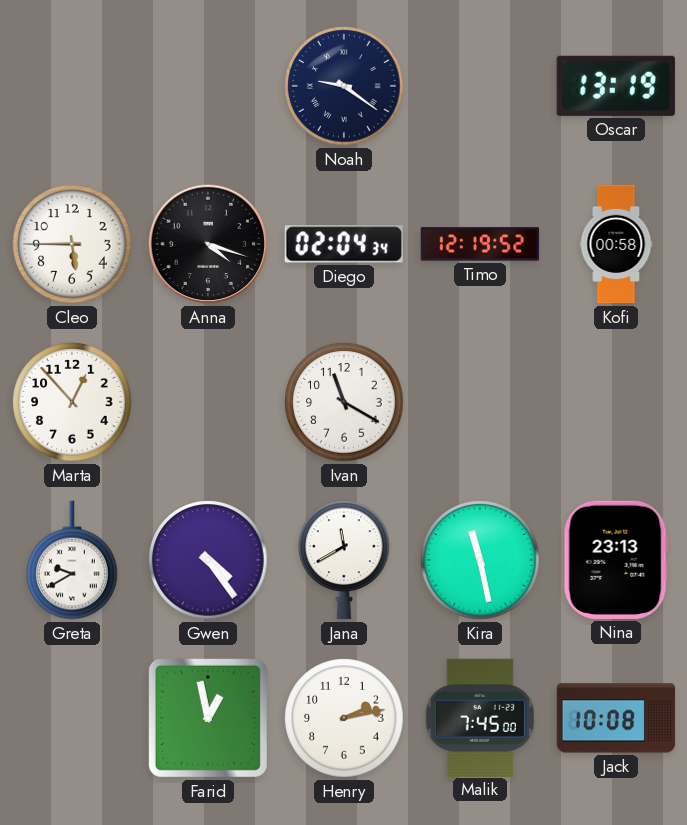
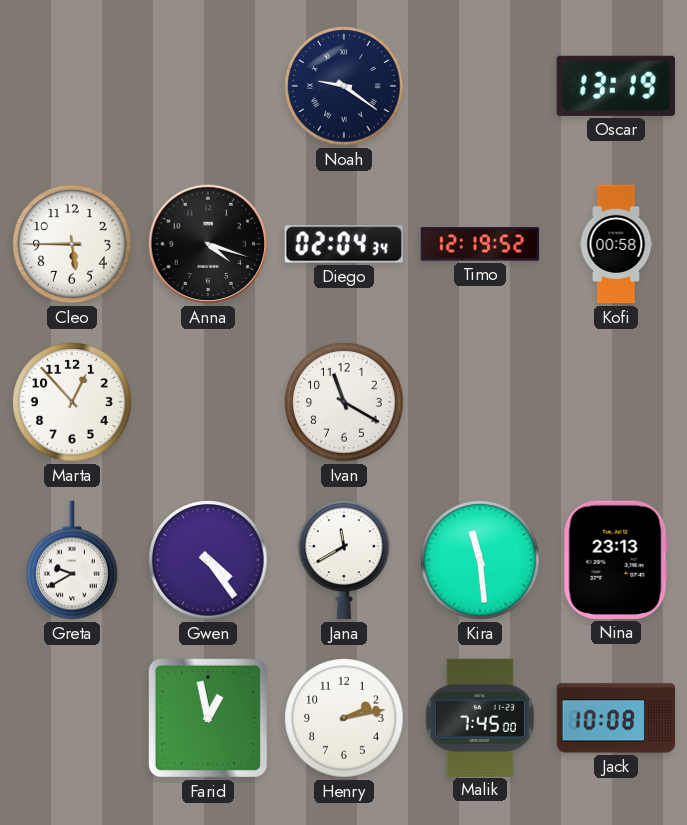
Kira: 11:28 -> 11:29
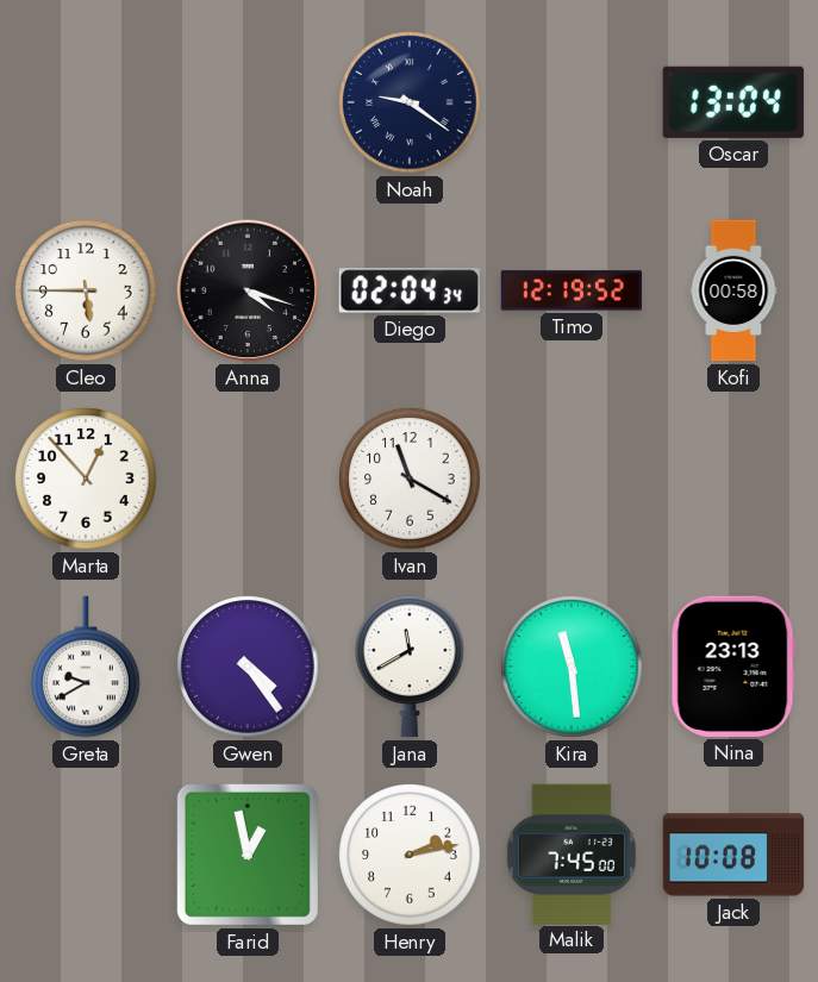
Oscar: 13:19 -> 13:04
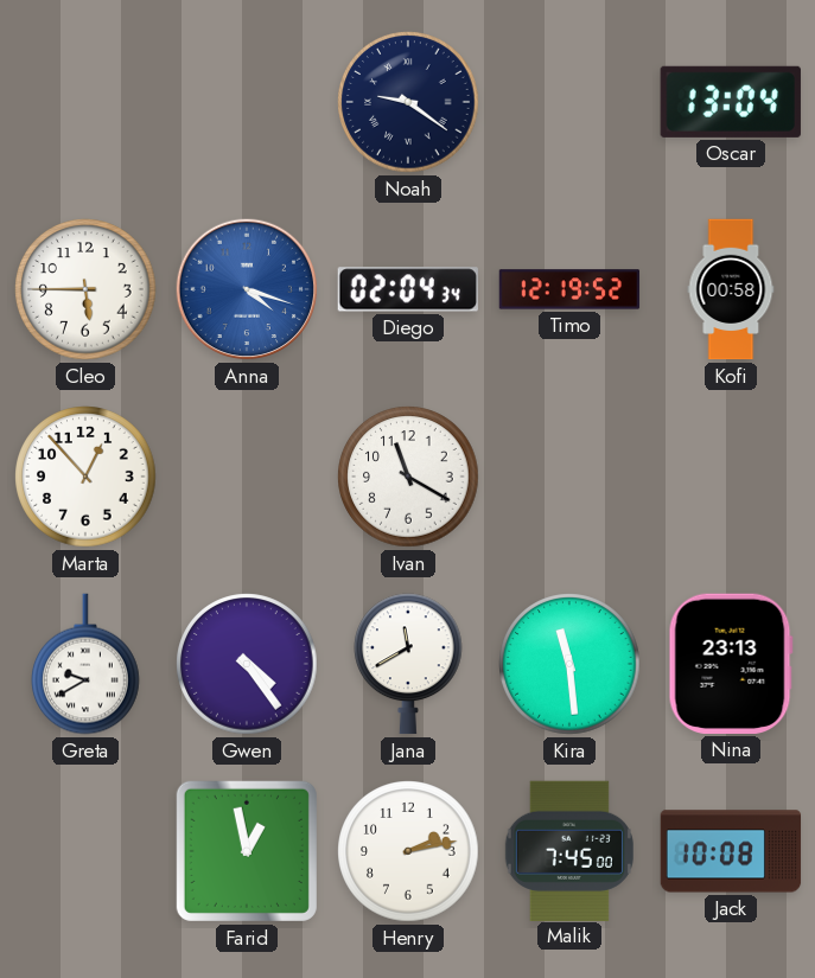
Anna dial: black -> blue
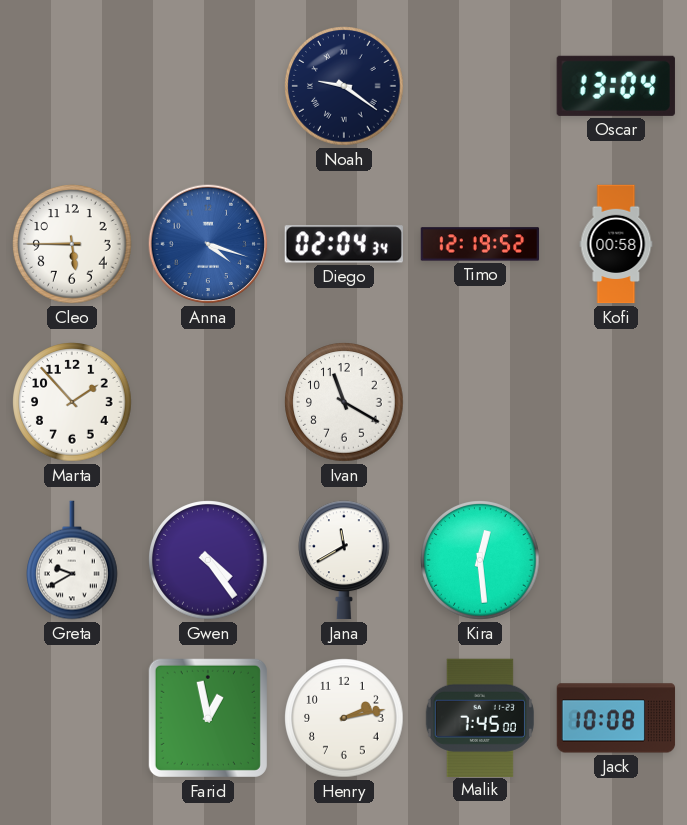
Marta: 12:53 -> 1:53
Kira: 11:29 -> 12:29
Nina: 23:13 -> none
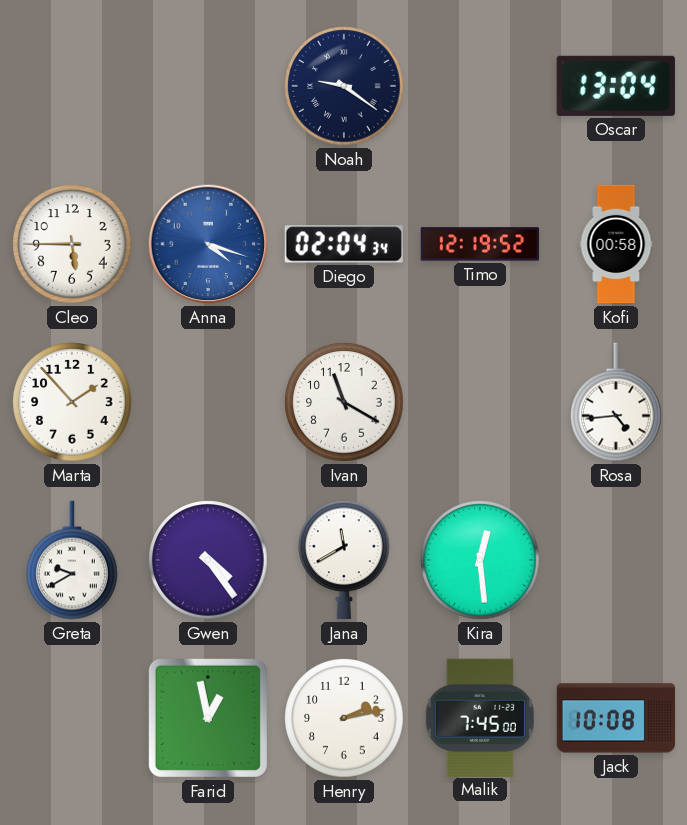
Rosa: none -> 4:44
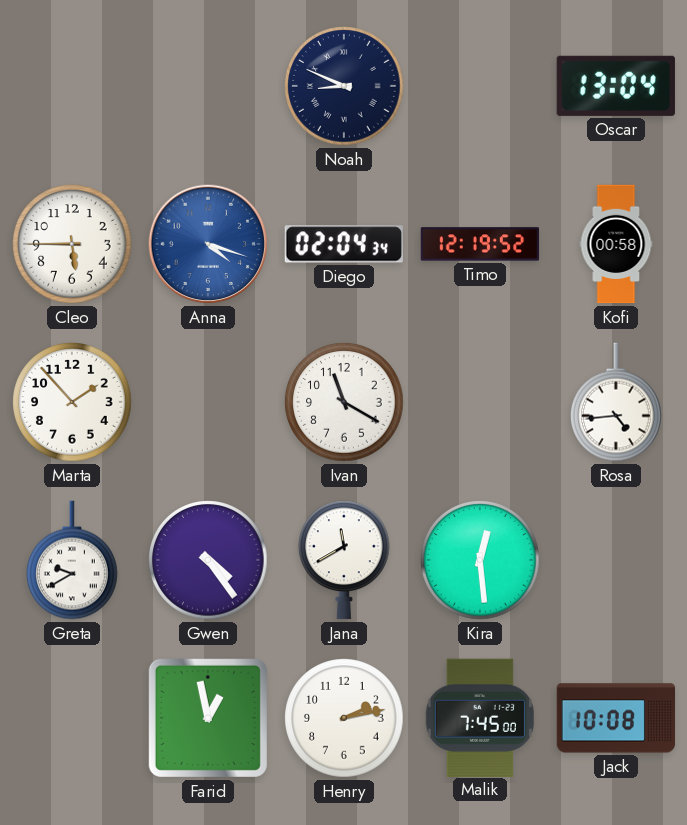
Noah: 9:21 -> 8:49
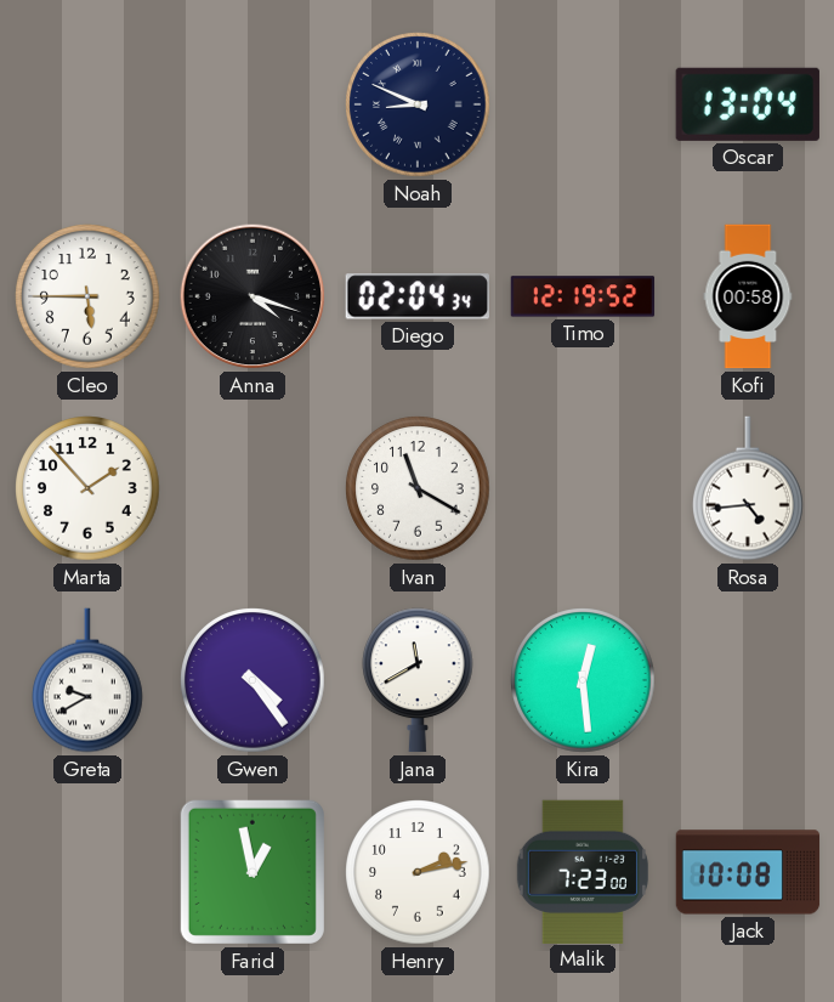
Anna dial: blue -> black
Malik: 7:45 -> 7:23
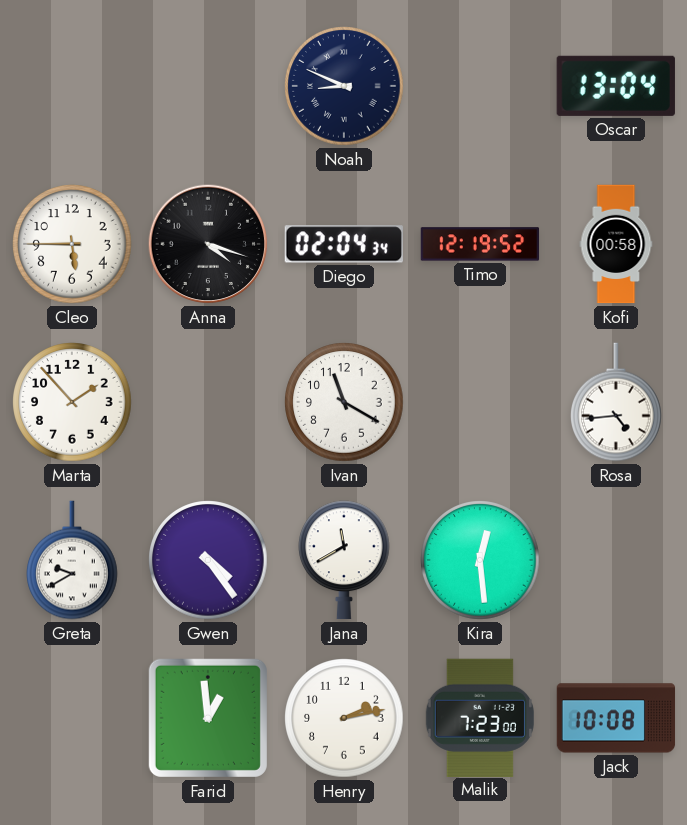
Farid: 12:58 -> 12:59
